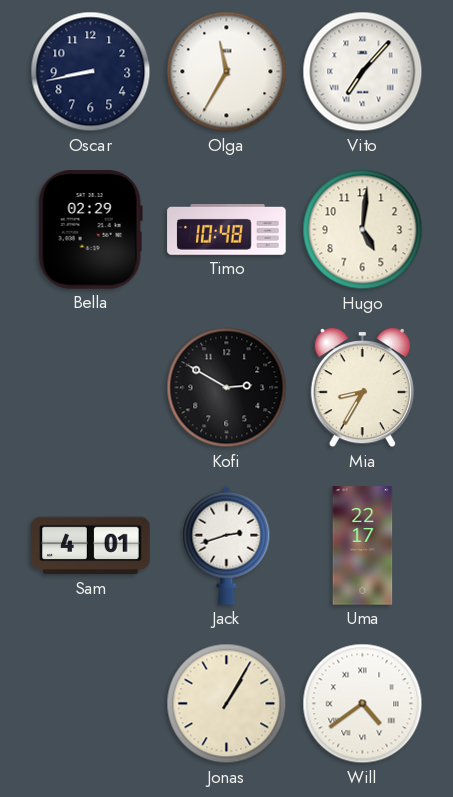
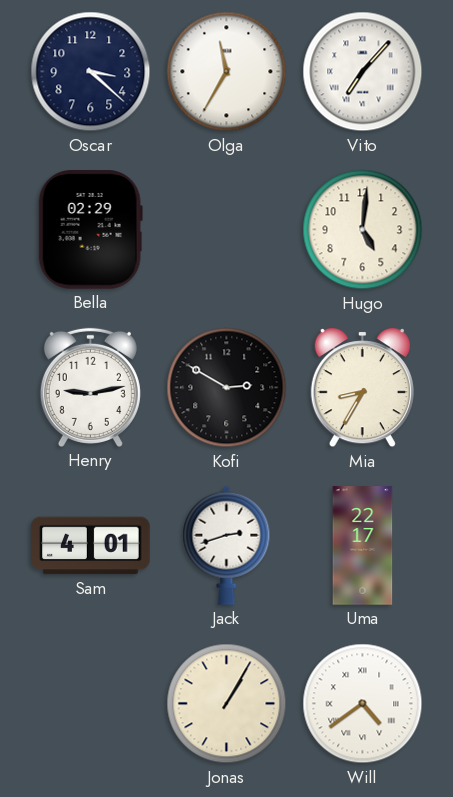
Oscar: 8:43 -> 3:22
Timo: 10:48 -> none
Henry: none -> 9:13
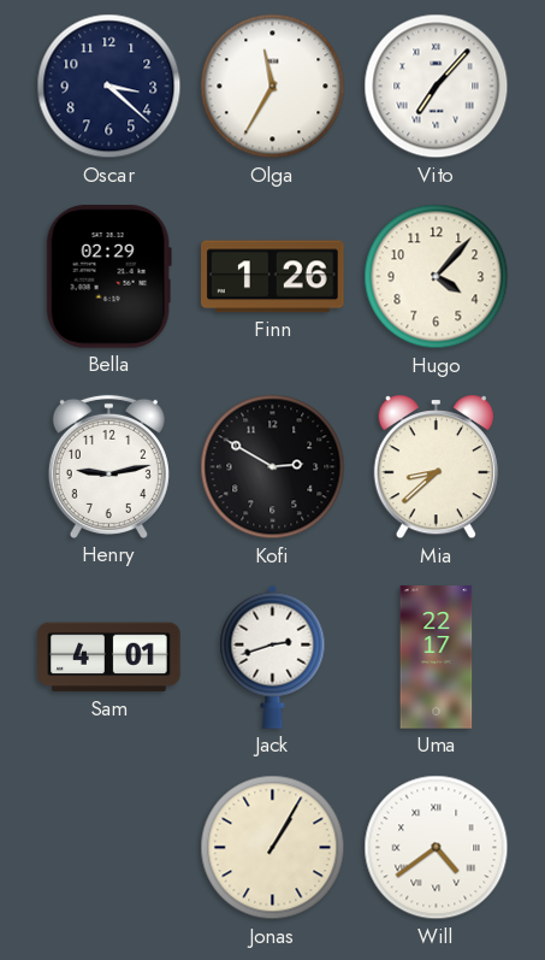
Finn: none -> 1:26
Hugo: 5:01 -> 4:07
Mia: 8:35 -> 8:38
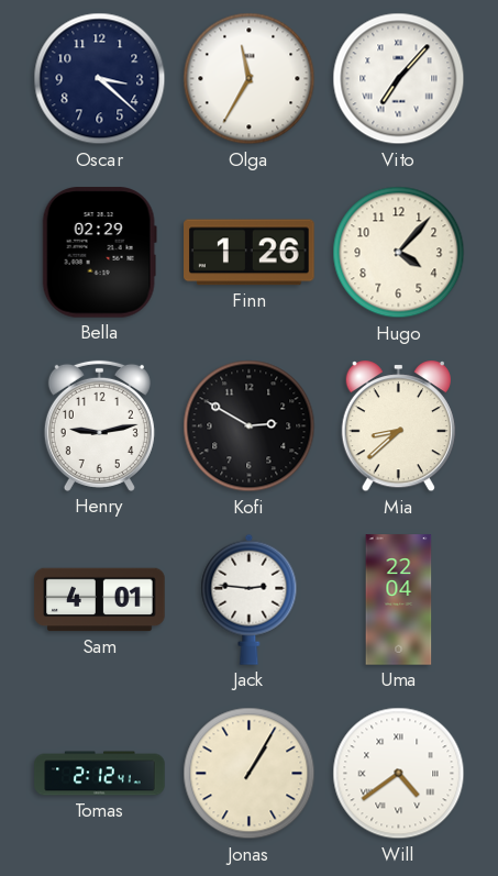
Jack: 2:42 -> 2:46
Uma: 22:17 -> 22:04
Tomas: none -> 2:12
